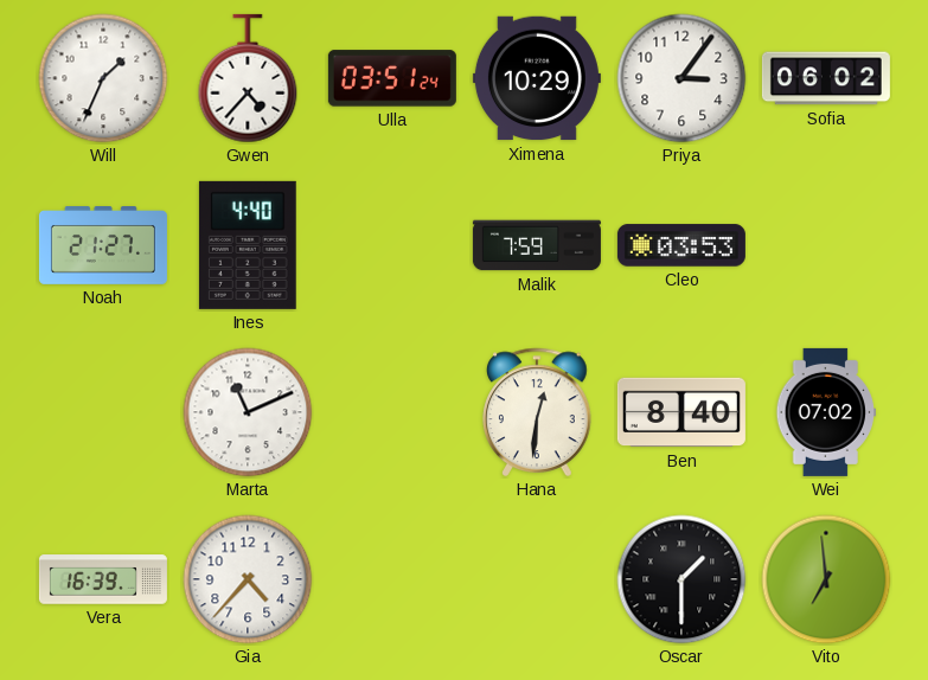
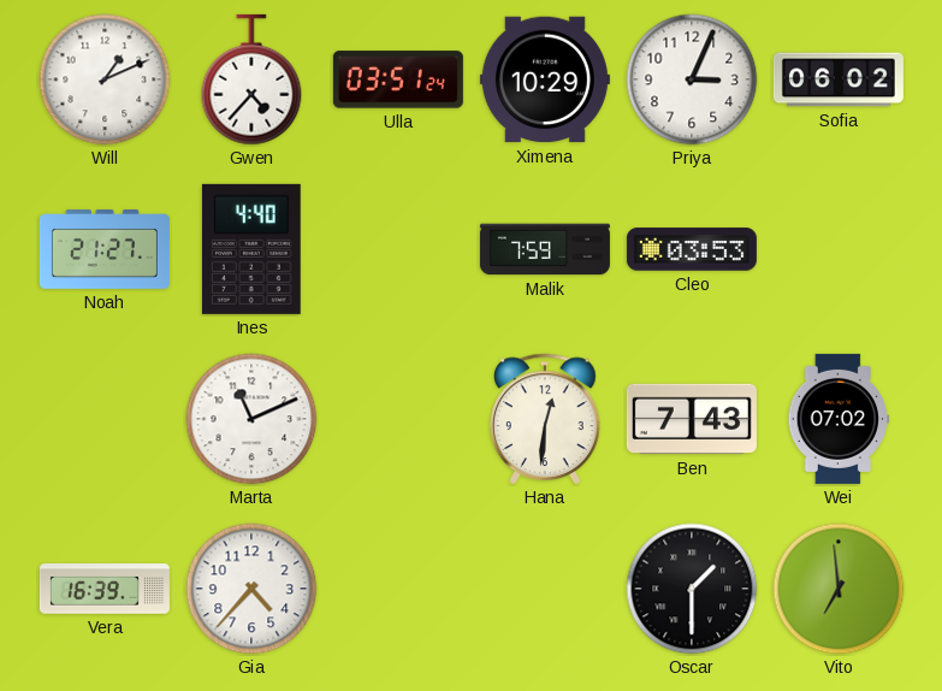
Will: 1:34 -> 1:11
Priya: 3:06 -> 3:04
Ben: 8:40 -> 7:43
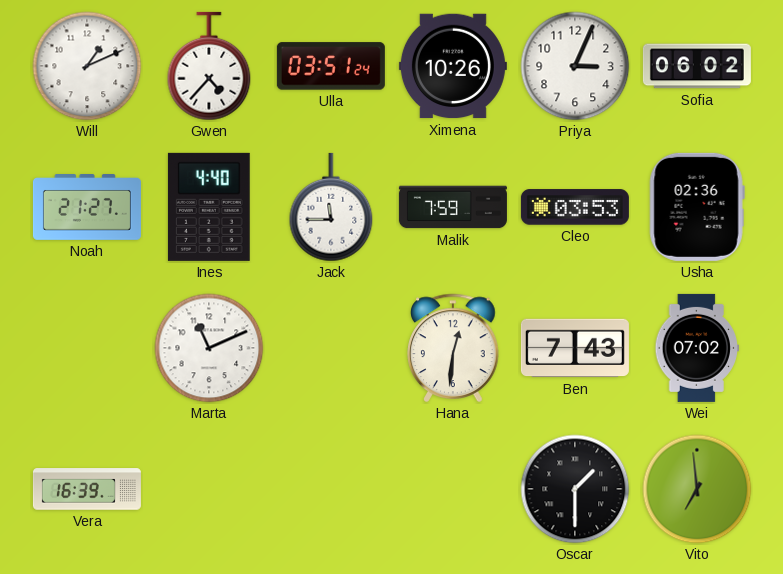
Ximena: 10:29 -> 10:26
Jack: none -> 11:45
Usha: none -> 02:36
Gia: 4:37 -> none
